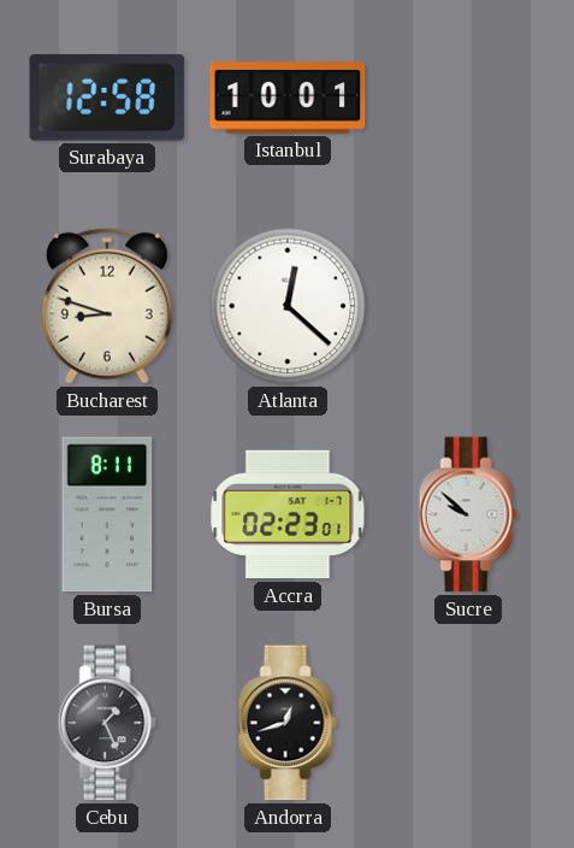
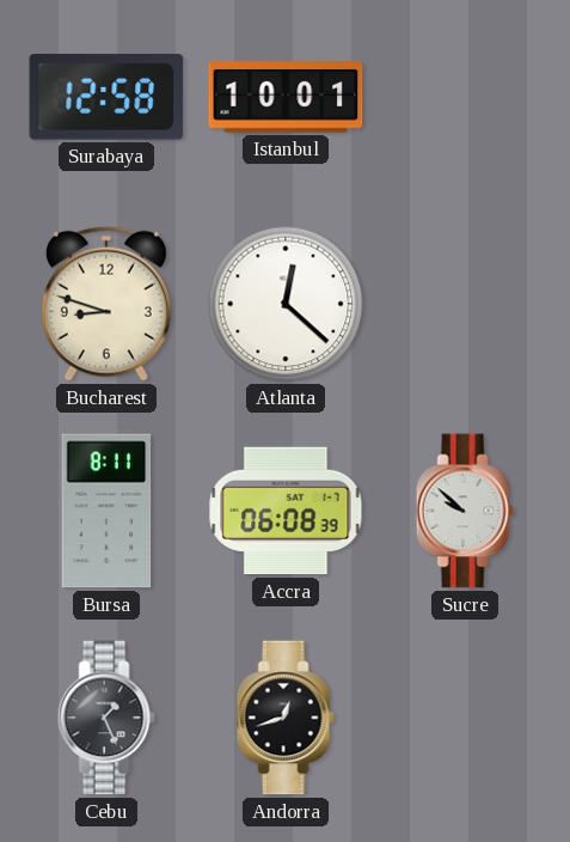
Accra: 02:23 -> 06:08
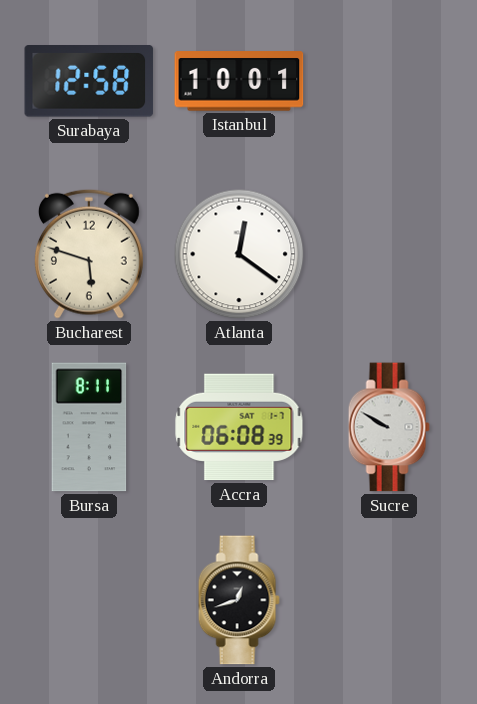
Bucharest: 8:48 -> 5:48
Atlanta: 12:22 -> 12:21
Sucre: 9:52 -> 9:50
Cebu: 1:26 -> none
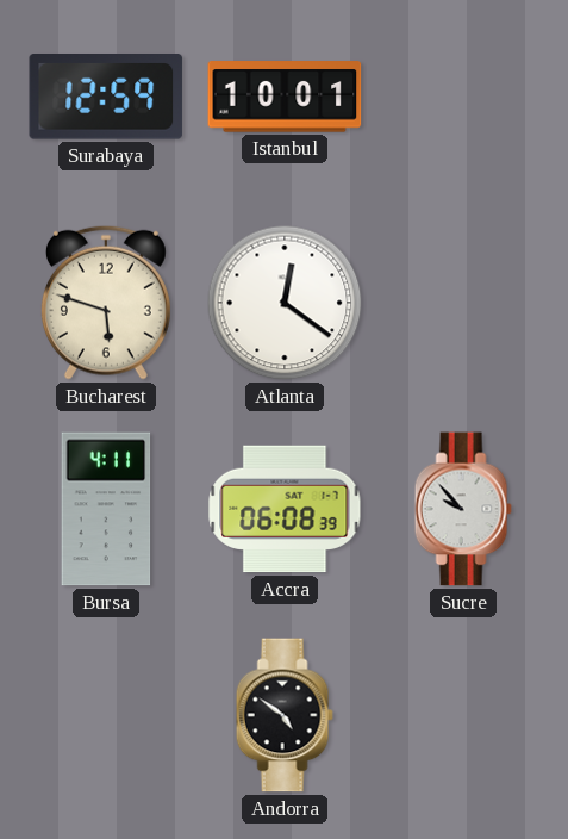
Surabaya: 12:58 -> 12:59
Bursa: 8:11 -> 4:11
Sucre: 9:50 -> 9:53
Andorra: 12:42 -> 4:51
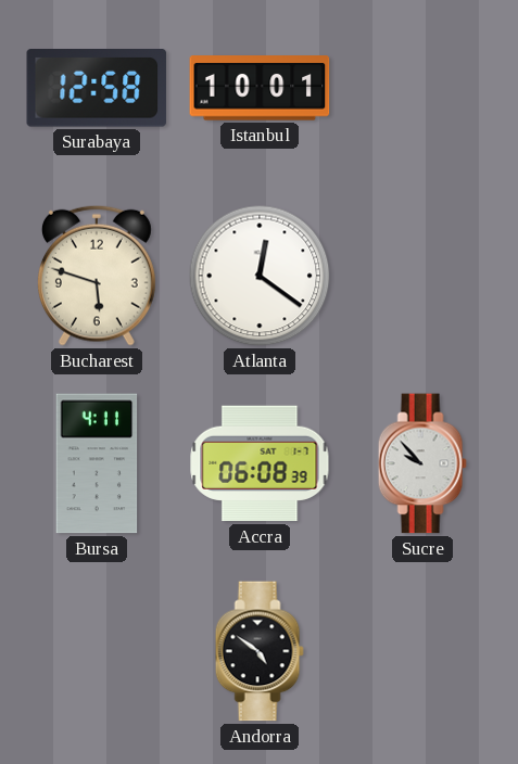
Surabaya: 12:59 -> 12:58
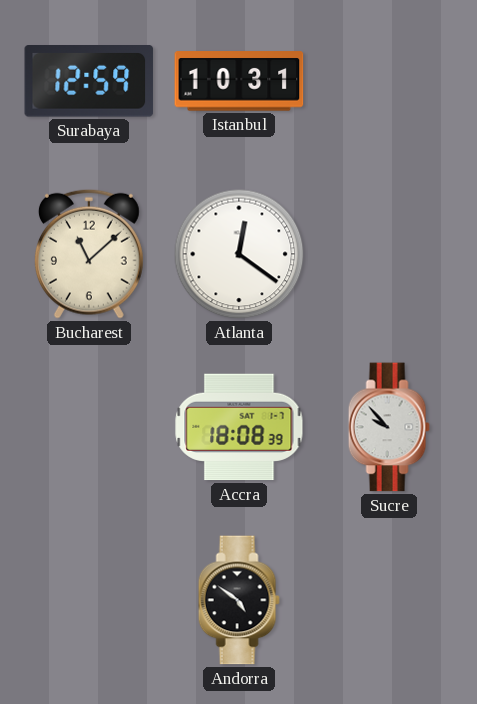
Surabaya: 12:58 -> 12:59
Istanbul: 10:01 -> 10:31
Bucharest: 5:48 -> 11:08
Bursa: 4:11 -> none
Accra: 06:08 -> 18:08
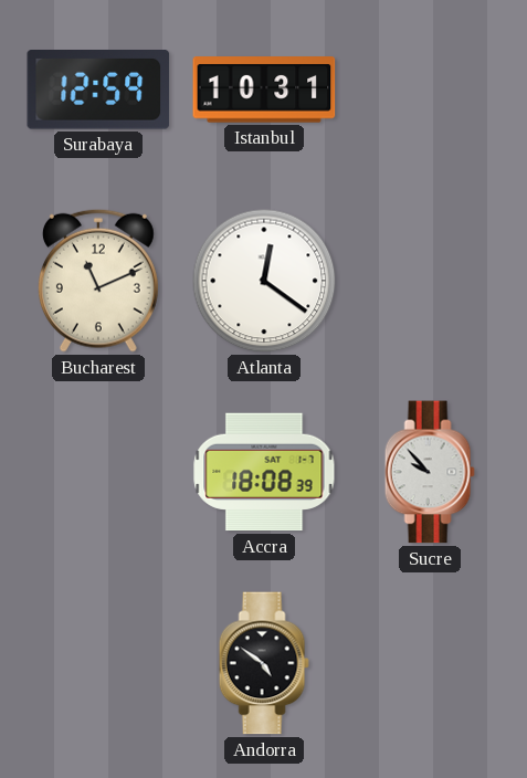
Bucharest: 11:08 -> 11:11
